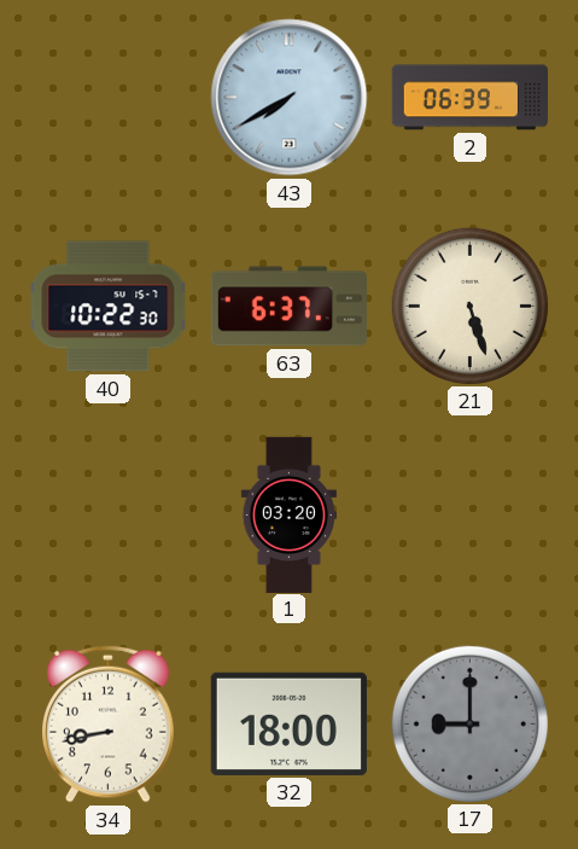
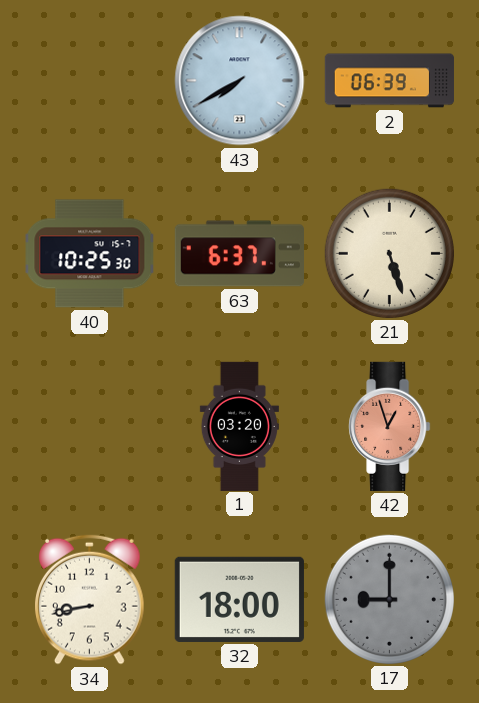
40: 10:22 -> 10:25
42: none -> 12:57
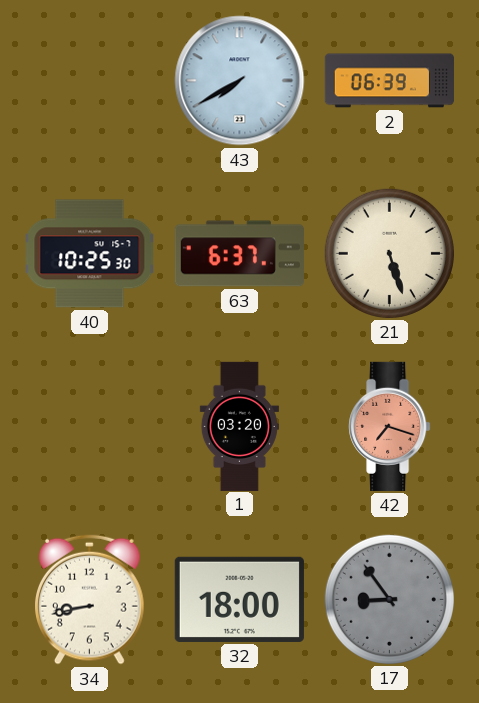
42: 12:57 -> 7:18
17: 9:00 -> 8:54
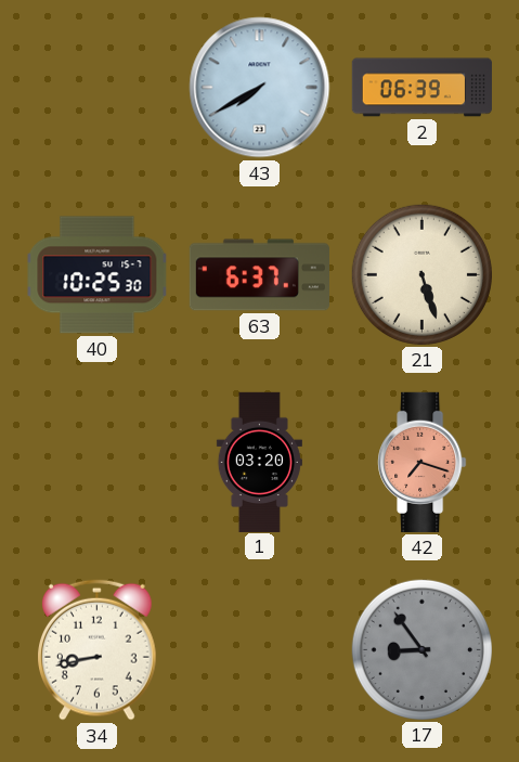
32: 18:00 -> none
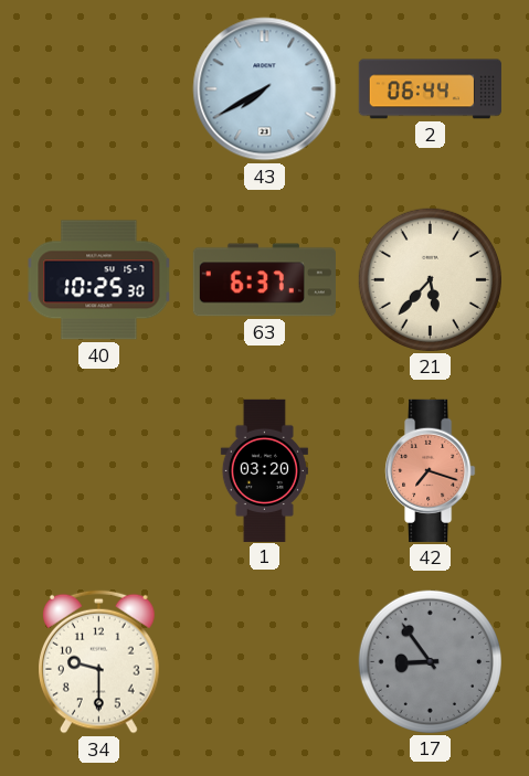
2: 06:39 -> 06:44
21: 5:27 -> 5:37
34: 8:43 -> 9:30
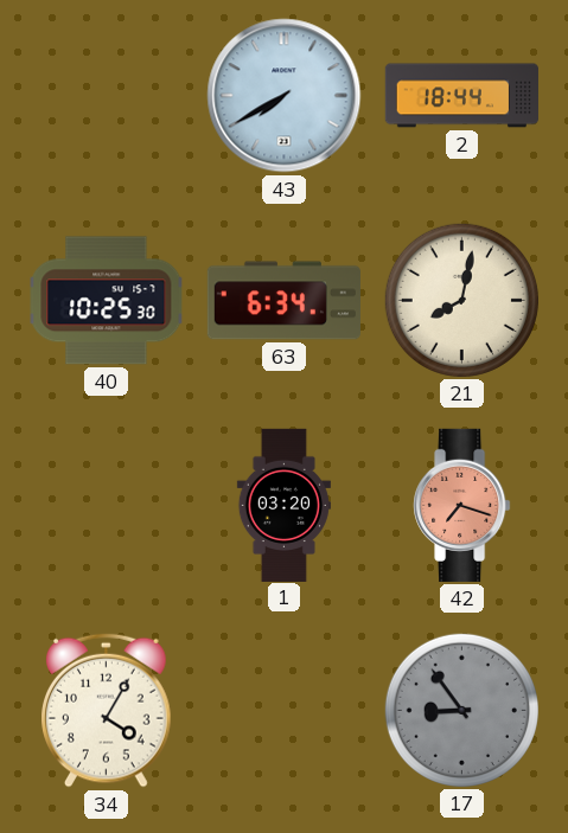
2: 06:44 -> 18:44
63: 6:37 -> 6:34
21: 5:37 -> 8:02
34: 9:30 -> 4:05
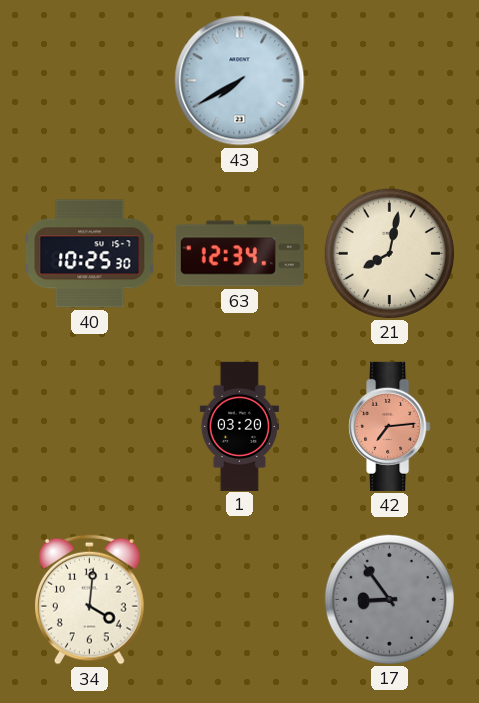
2: 18:44 -> none
63: 6:34 -> 12:34
42: 7:18 -> 7:14
34: 4:05 -> 4:01
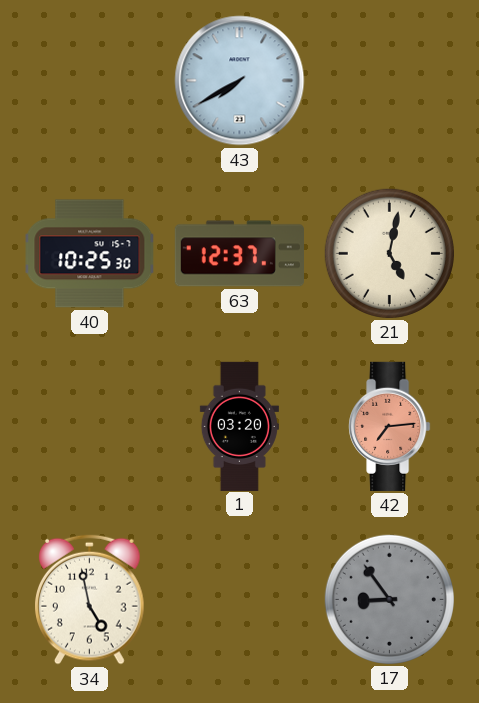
63: 12:34 -> 12:37
21: 8:02 -> 5:02
34: 4:01 -> 4:58
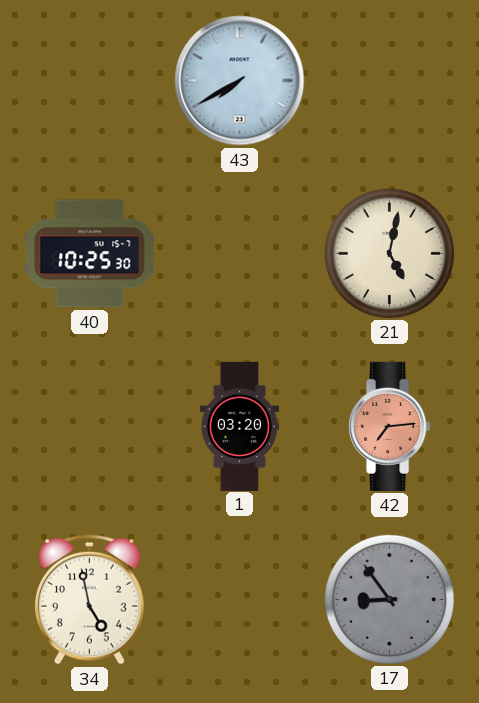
63: 12:37 -> none
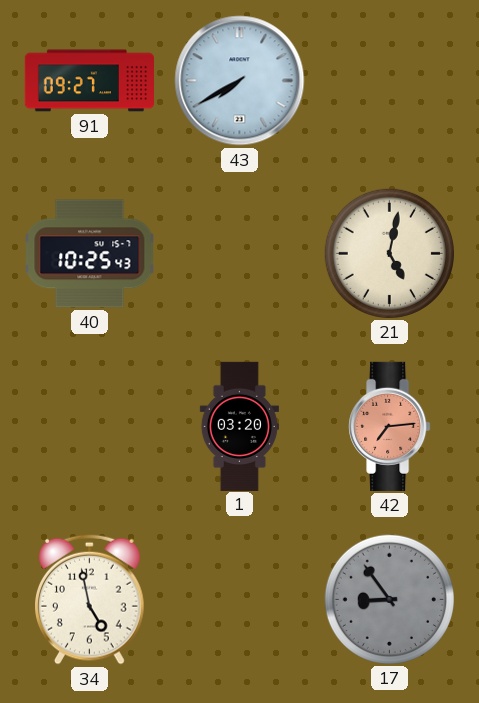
91: none -> 09:27
40: 10:25:30 -> 10:25:43
